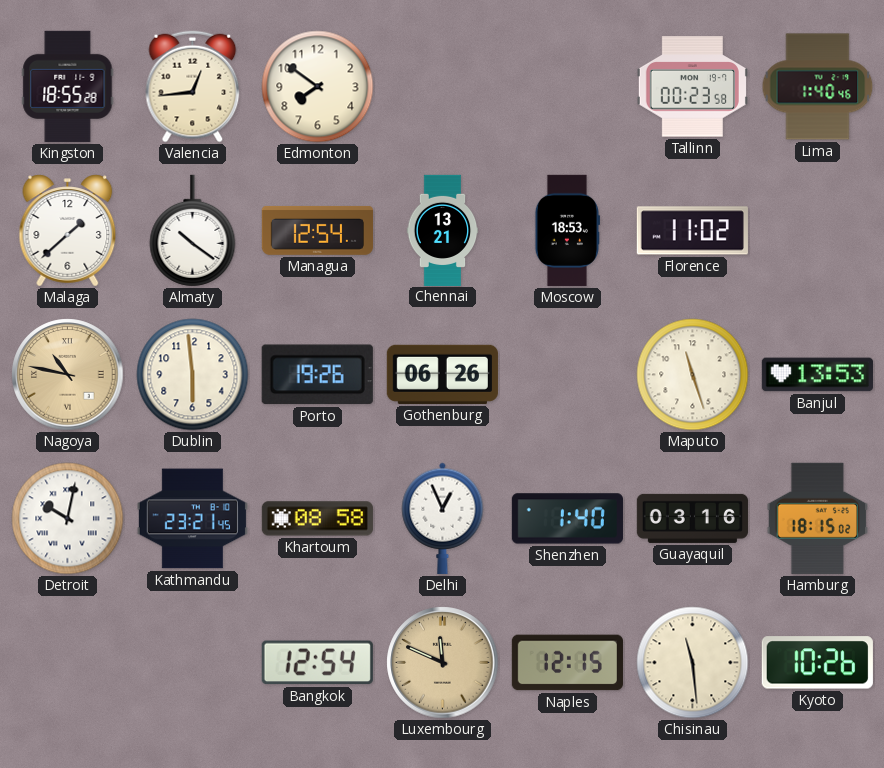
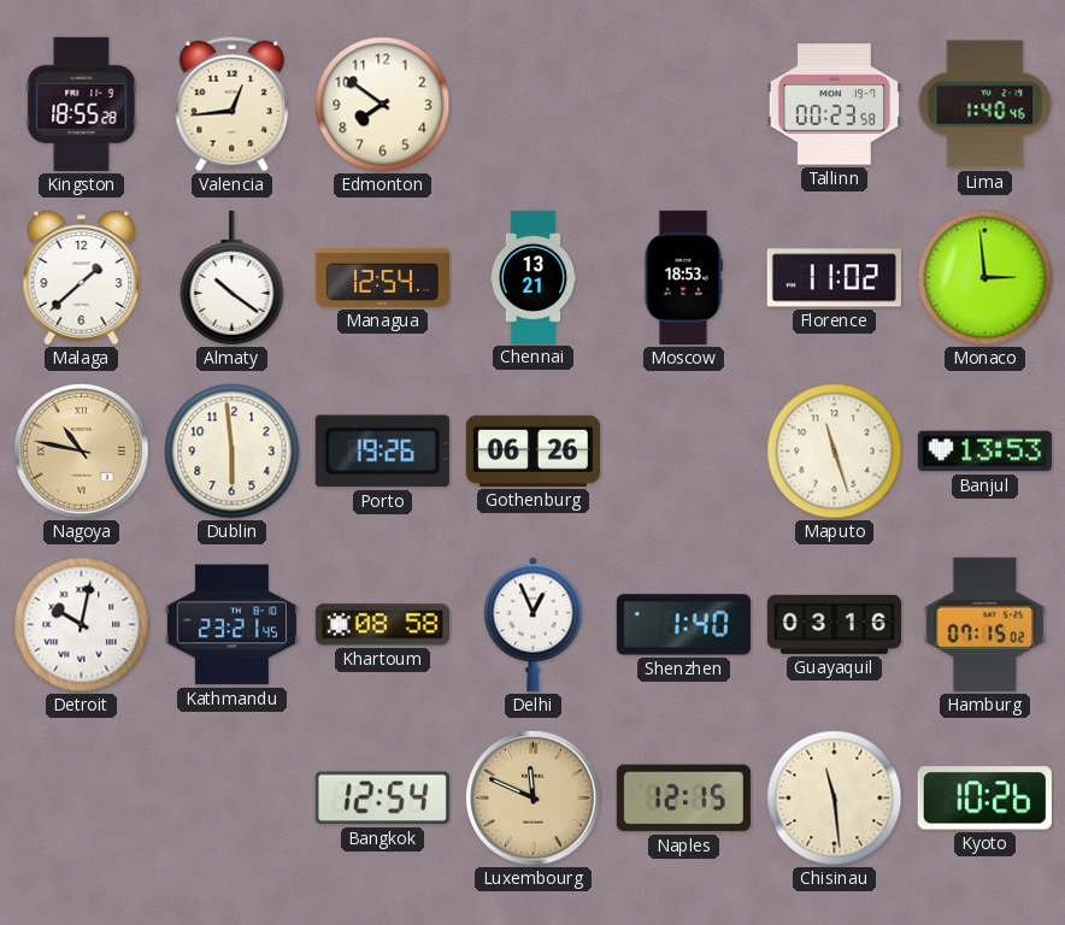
Monaco: none -> 2:59
Hamburg: 18:15 -> 07:15
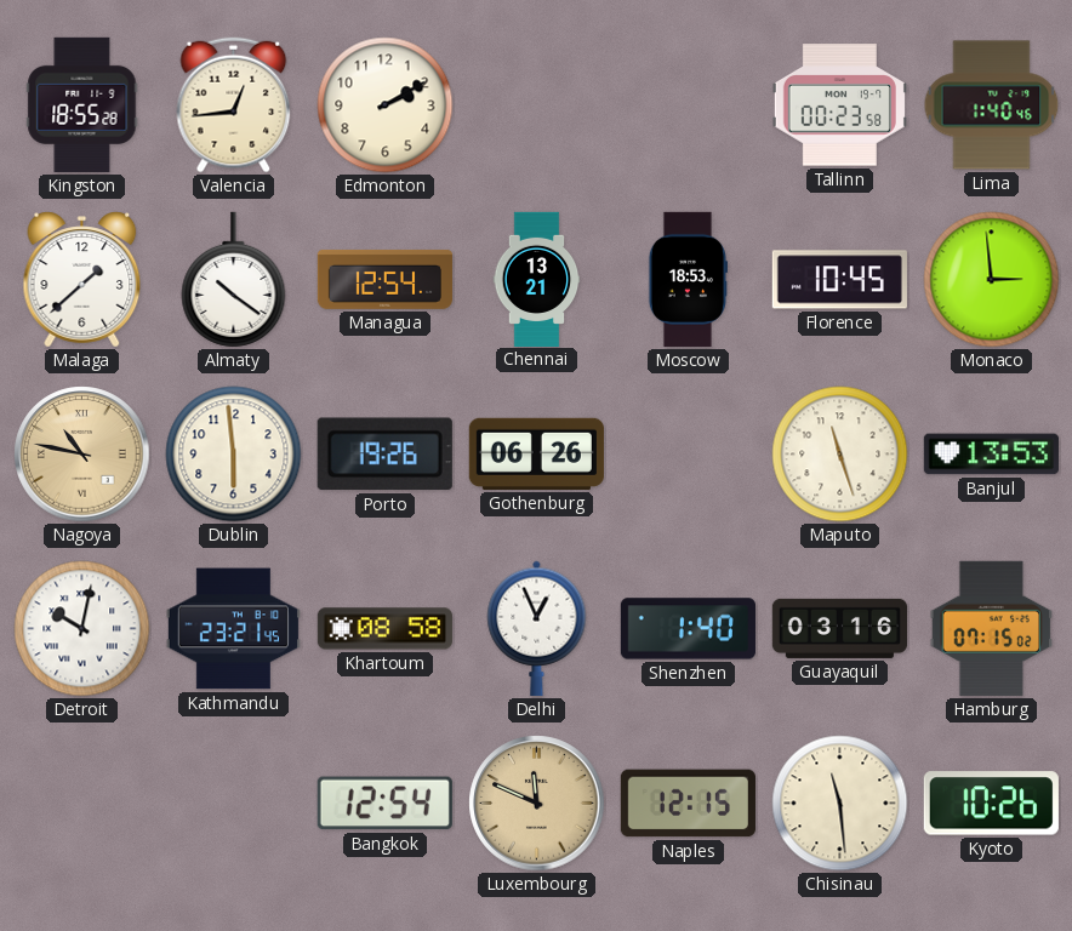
Edmonton: 7:51 -> 2:10
Florence: 11:02 -> 10:45
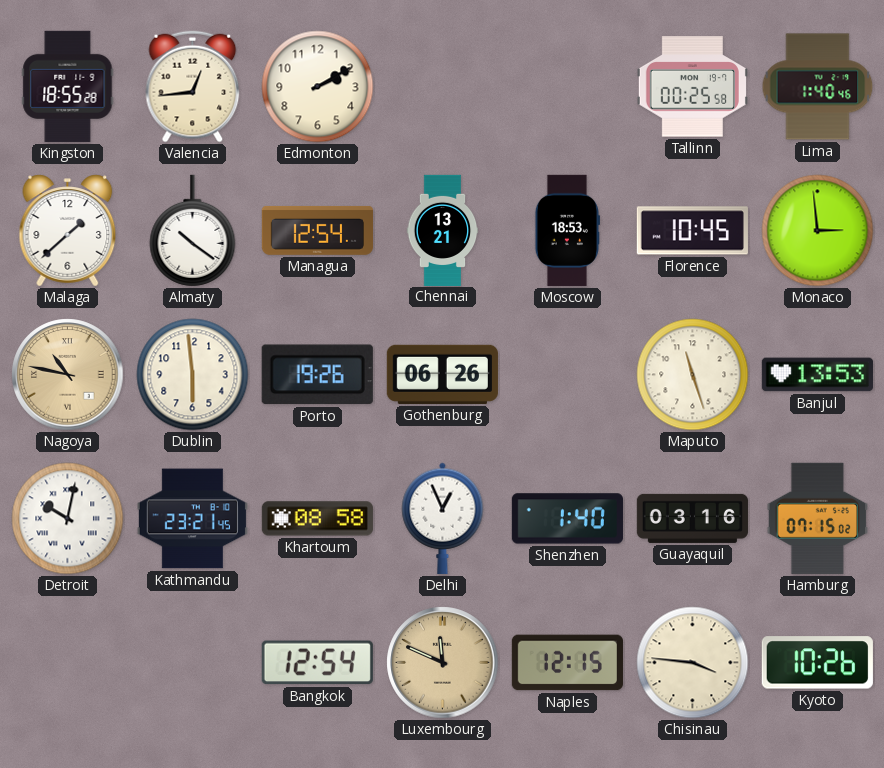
Tallinn: 00:23 -> 00:25
Chisinau: 11:29 -> 3:46
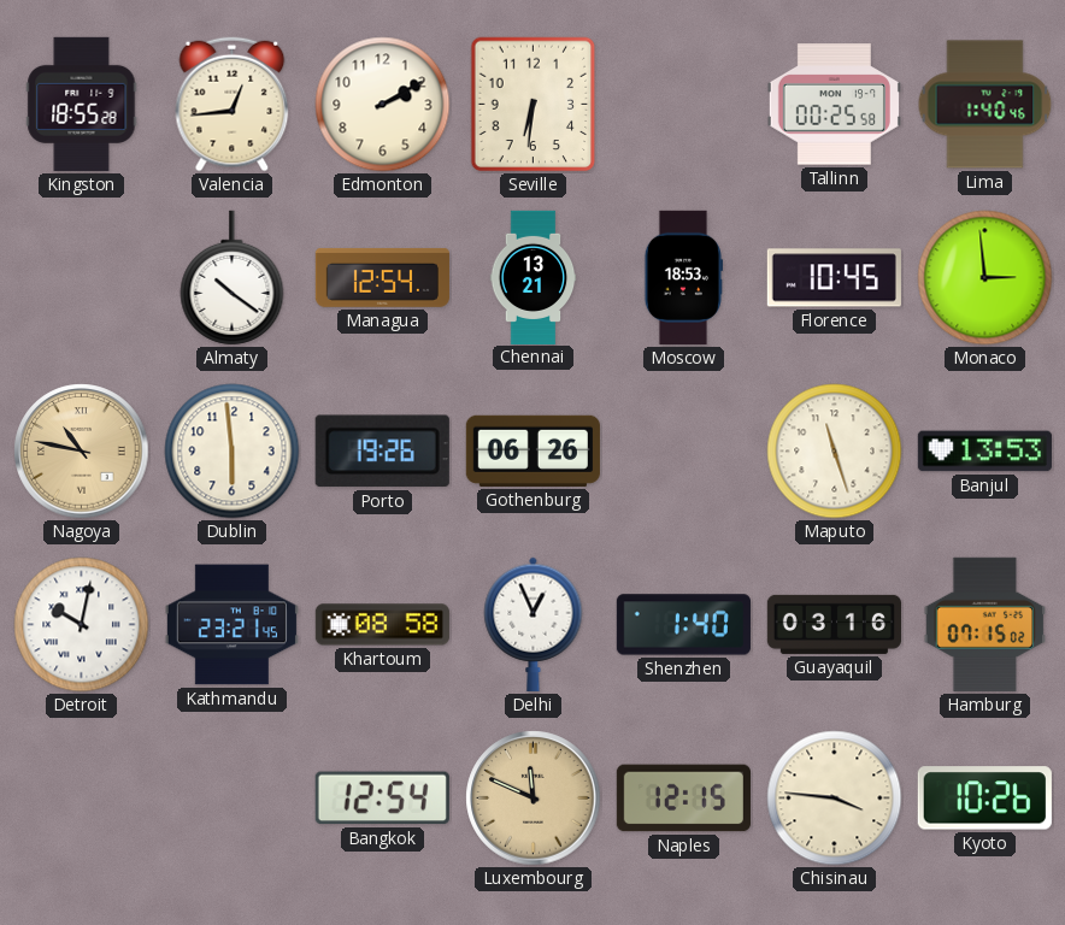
Seville: none -> 6:31
Malaga: 1:38 -> none
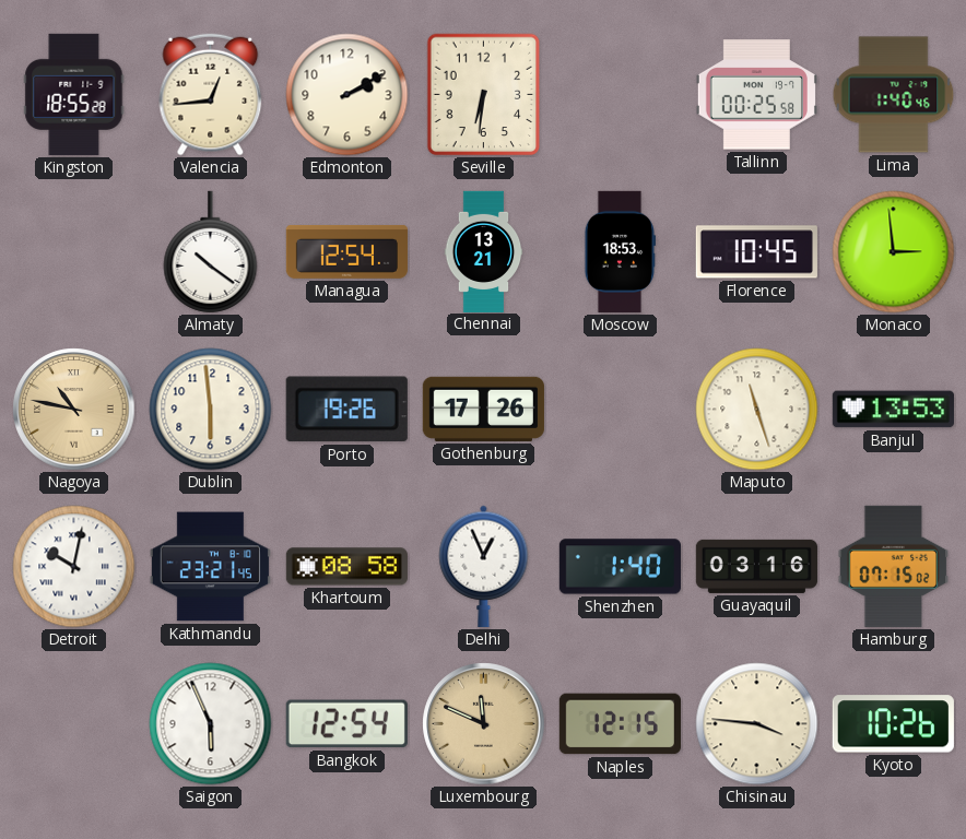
Gothenburg: 06:26 -> 17:26
Saigon: none -> 5:56
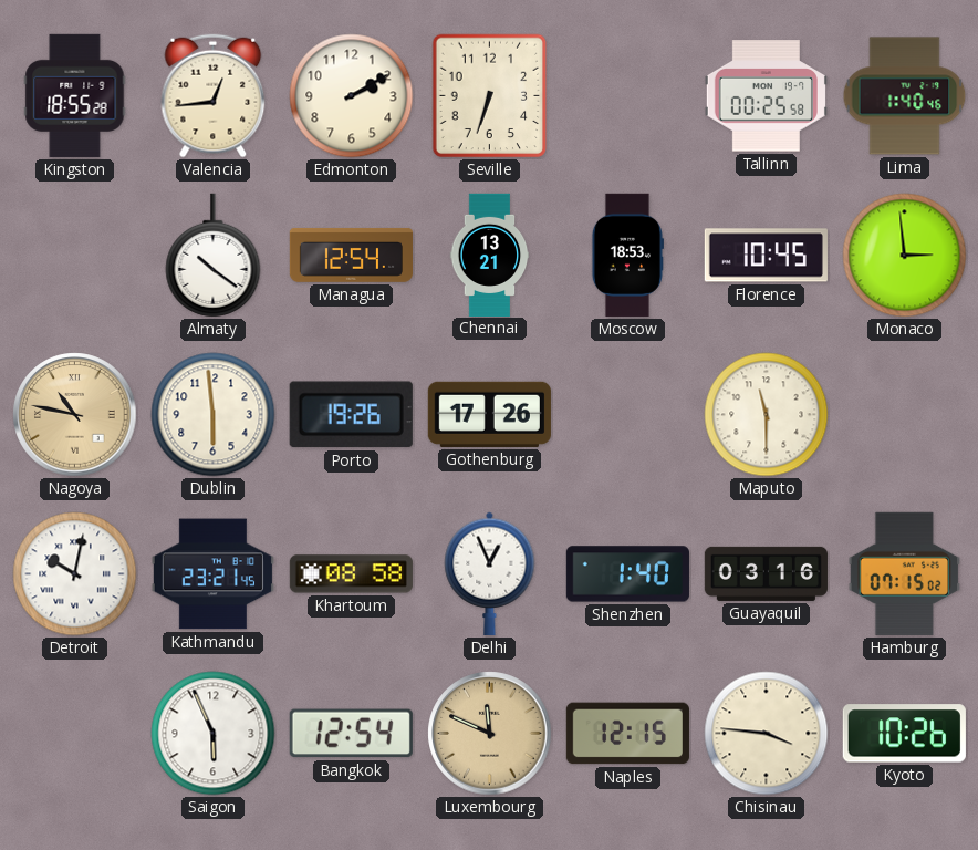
Seville: 6:31 -> 6:33
Maputo: 11:27 -> 11:30
Banjul: 13:53 -> none
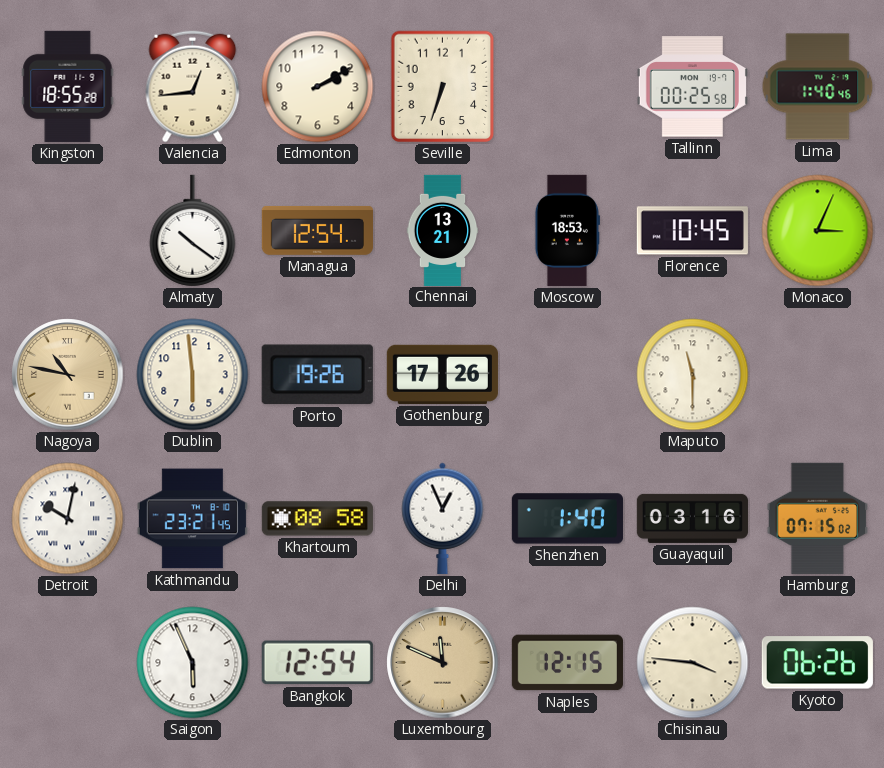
Monaco: 2:59 -> 3:04
Kyoto: 10:26 -> 06:26
